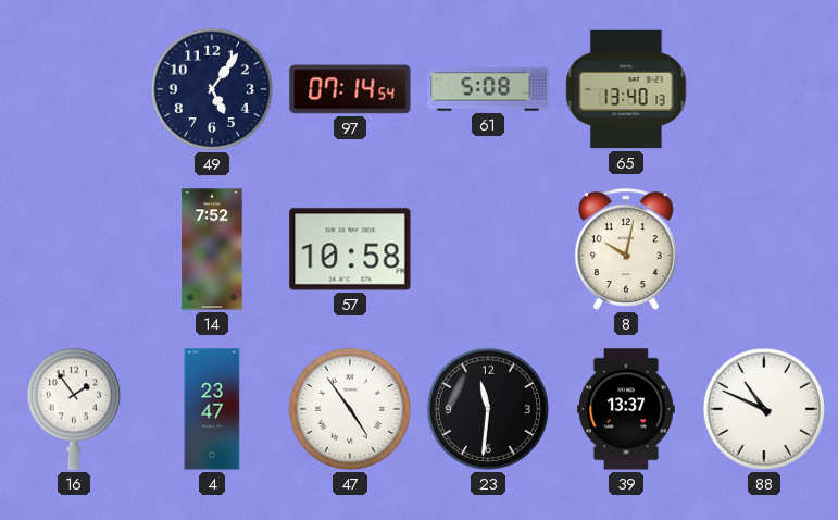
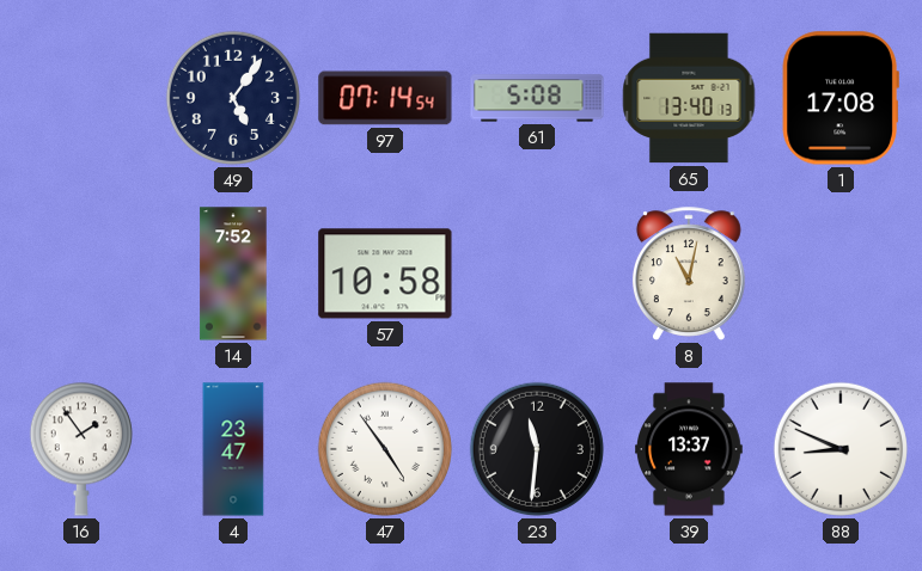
1: none -> 17:08
8: 10:02 -> 11:02
88: 10:49 -> 8:49
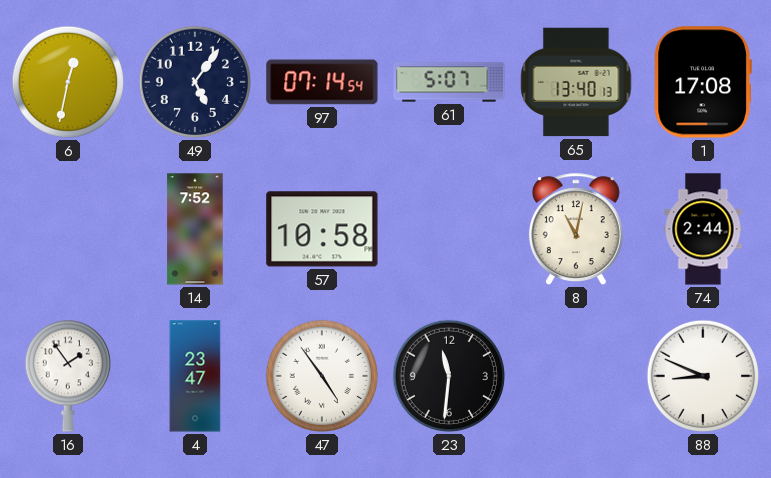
6: none -> 12:32
61: 5:08 -> 5:07
74: none -> 2:44
39: 13:37 -> none
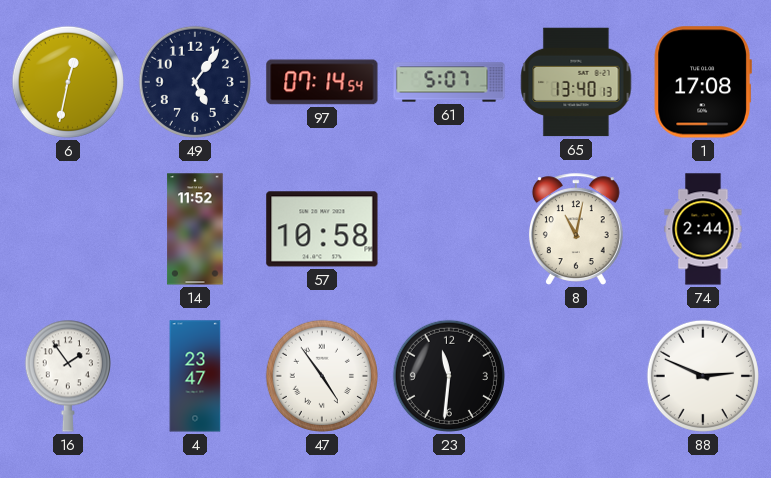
14: 7:52 -> 11:52
88: 8:49 -> 2:49
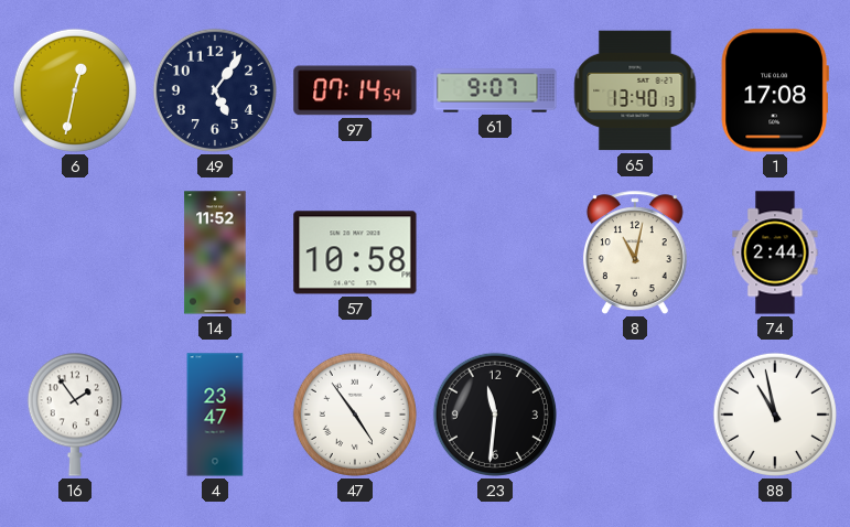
61: 5:07 -> 9:07
88: 2:49 -> 10:58
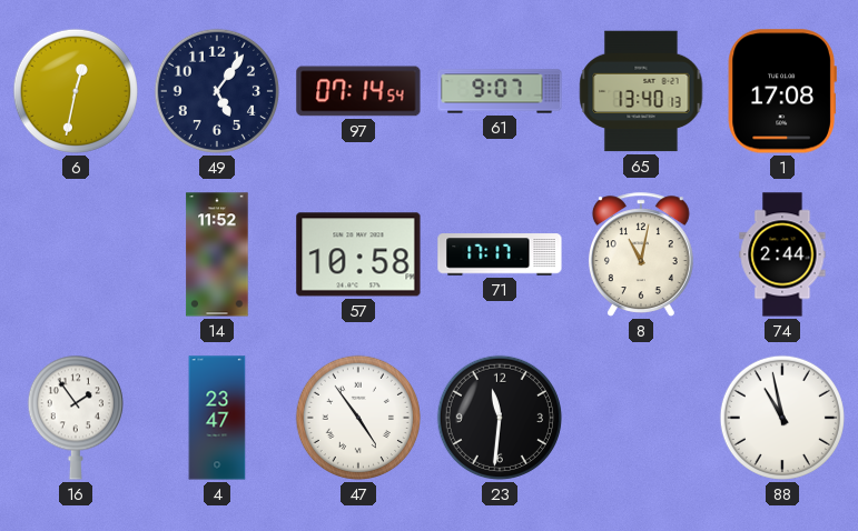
71: none -> 17:17
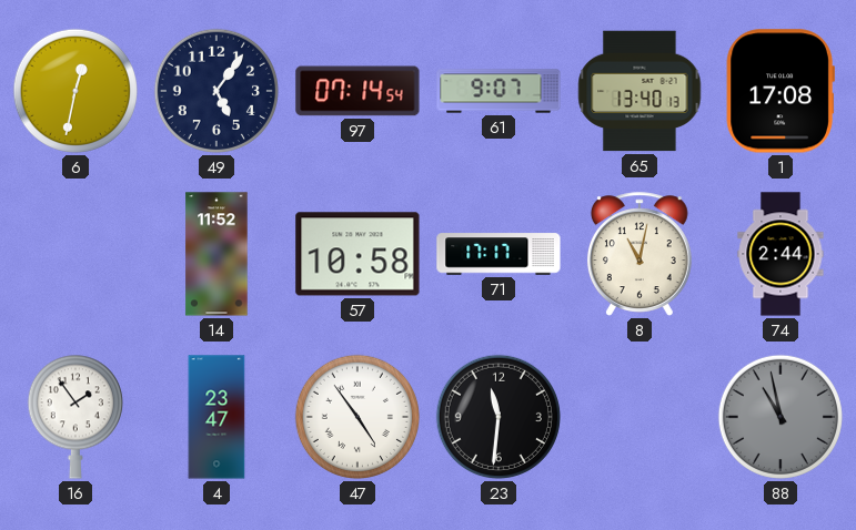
88 dial: white -> grey
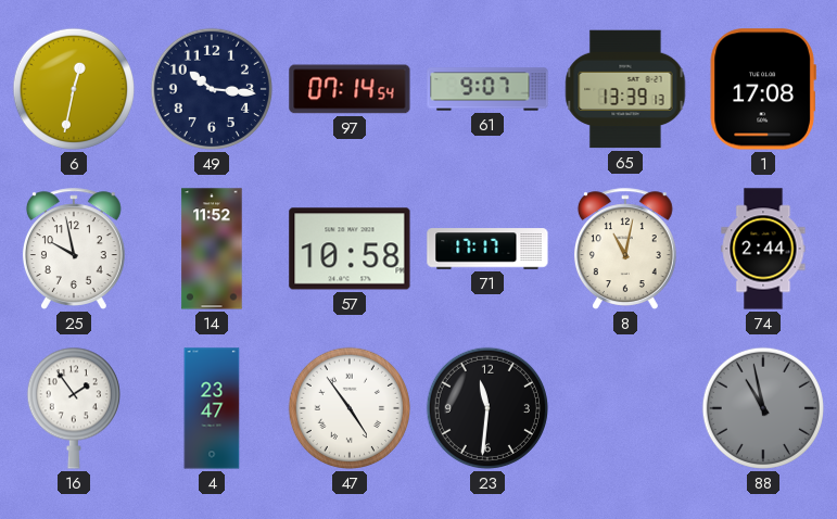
49: 5:06 -> 10:16
65: 13:40 -> 13:39
25: none -> 9:58
